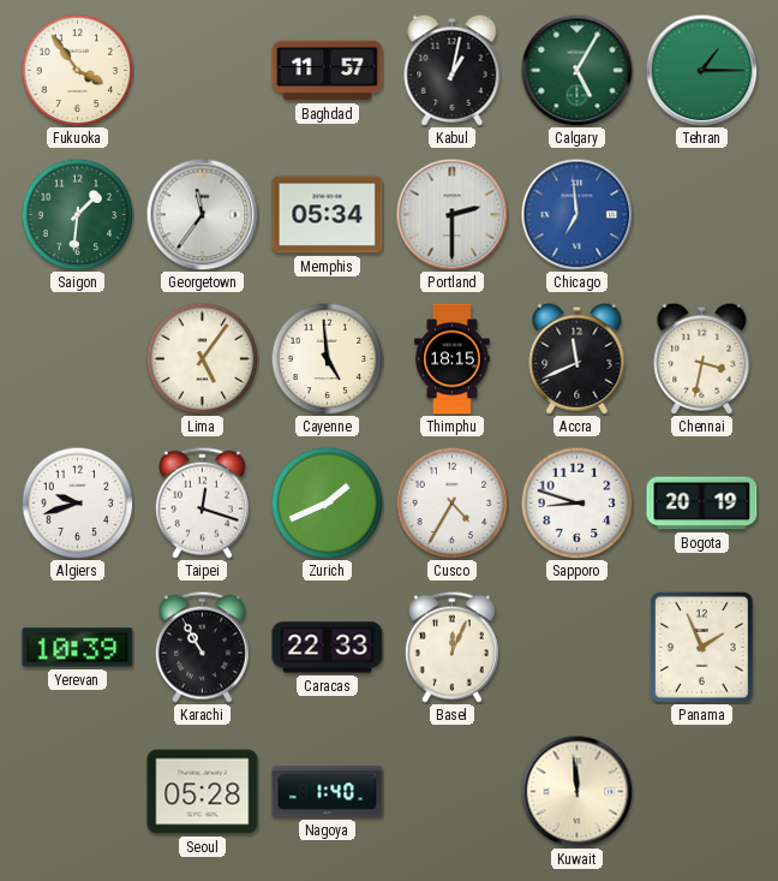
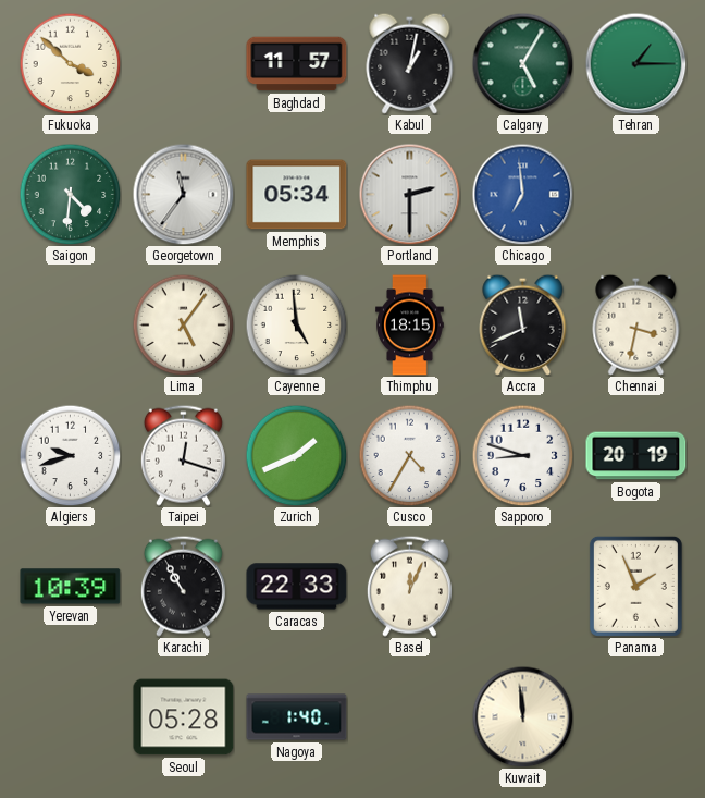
Fukuoka: 3:54 -> 3:52
Saigon: 1:31 -> 4:31
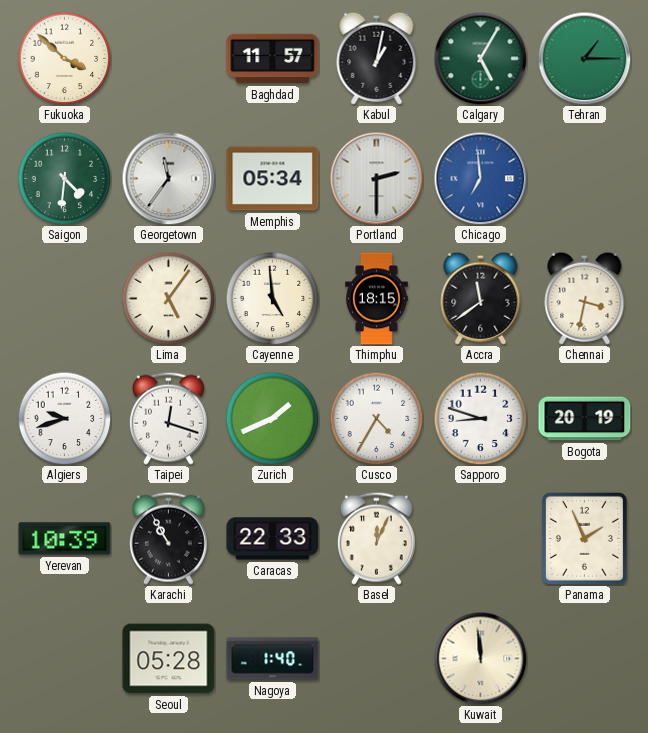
Accra: 11:41 -> 11:39
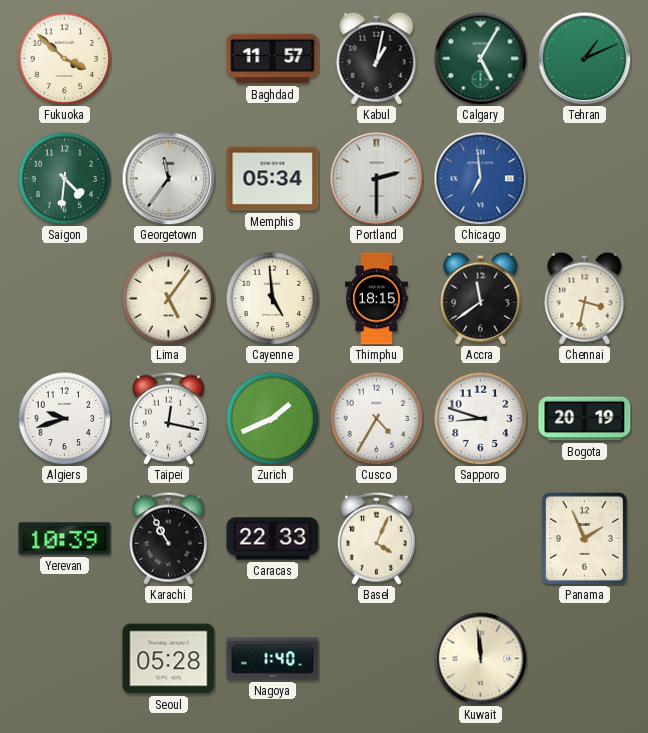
Tehran: 1:15 -> 1:11
Taipei: 12:18 -> 12:17
Basel: 12:04 -> 4:04
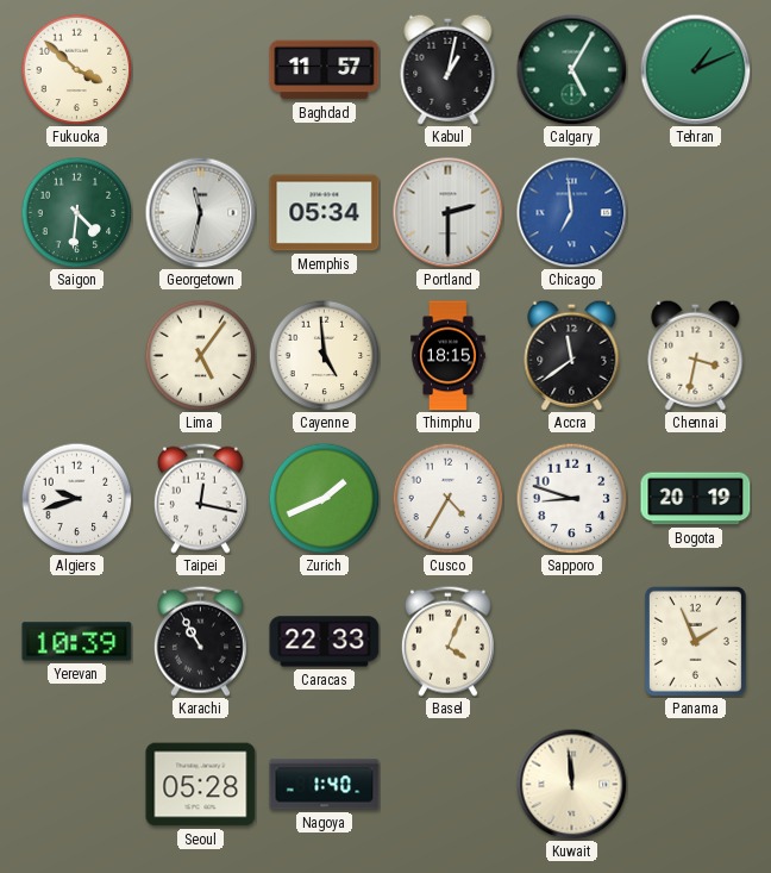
Georgetown: 11:36 -> 11:32
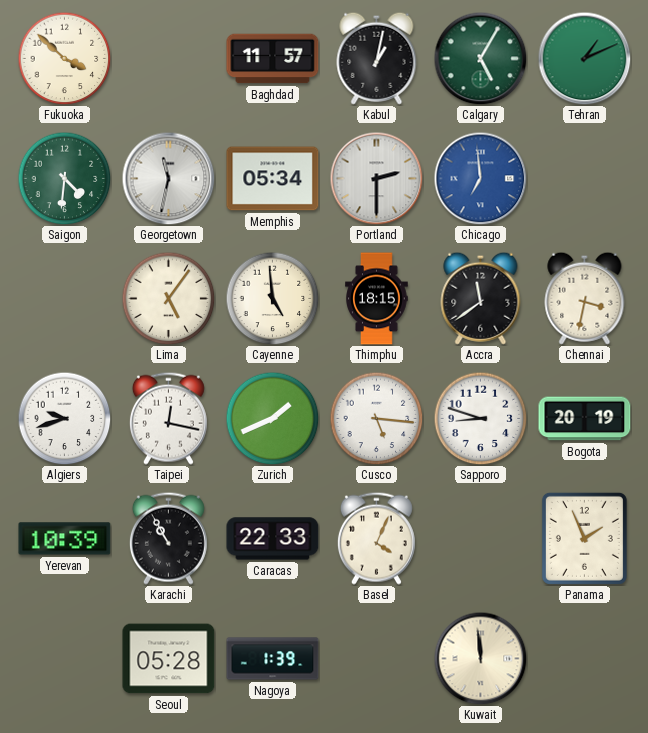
Cusco: 4:35 -> 5:16
Nagoya: 1:40 -> 1:39
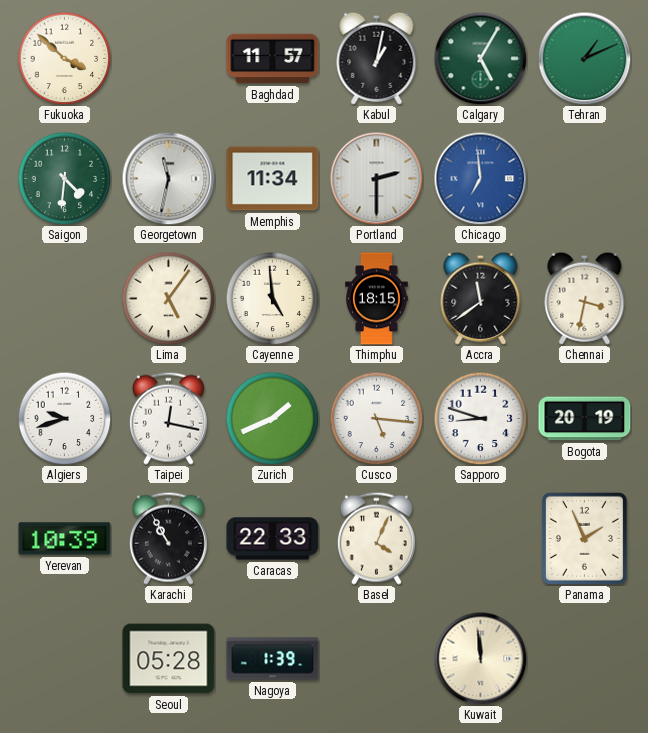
Memphis: 05:34 -> 11:34
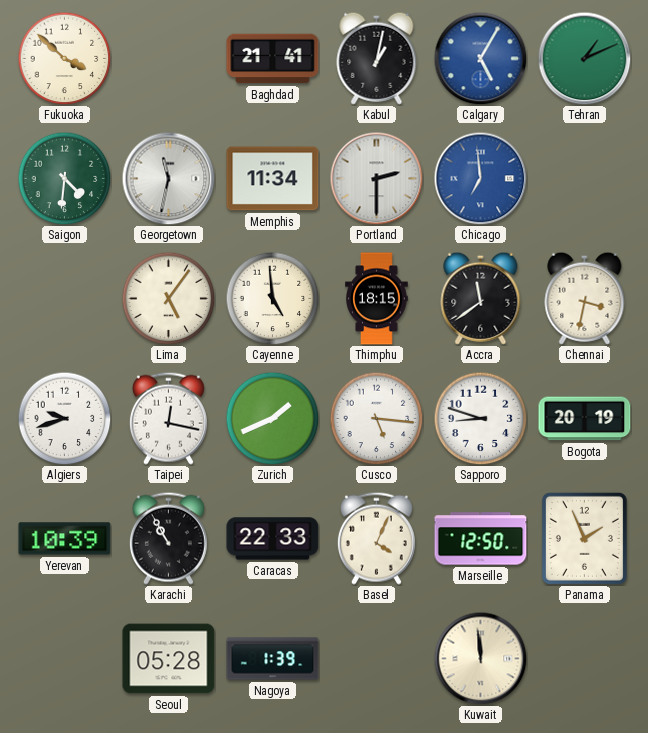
Baghdad: 11:57 -> 21:41
Calgary dial: green -> blue
Marseille: none -> 12:50
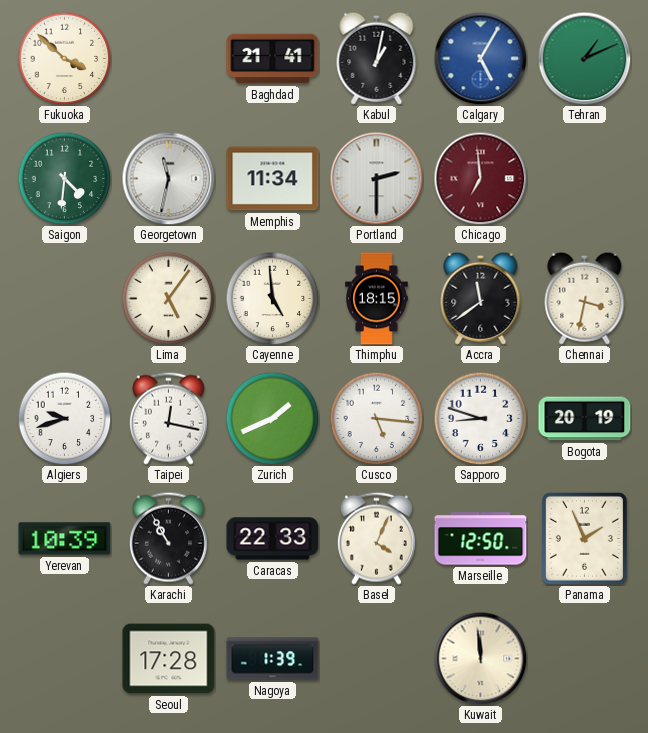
Chicago dial: blue -> burgundy
Seoul: 05:28 -> 17:28
